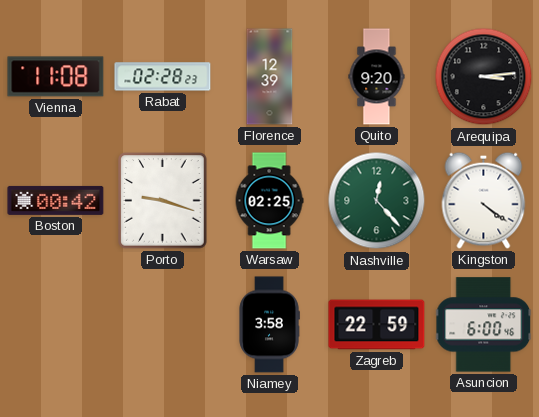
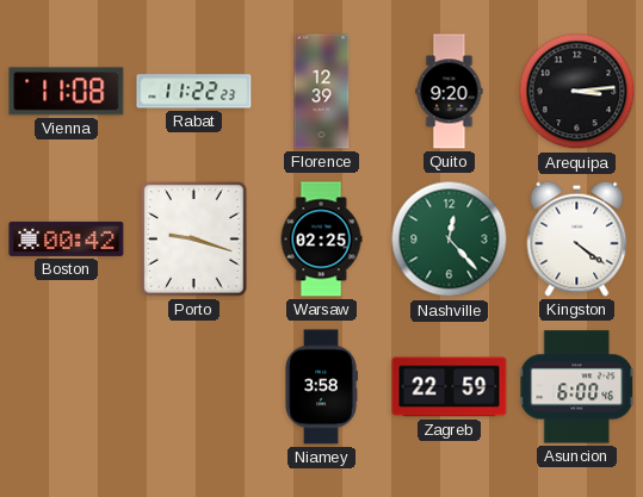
Rabat: 02:28 -> 11:22
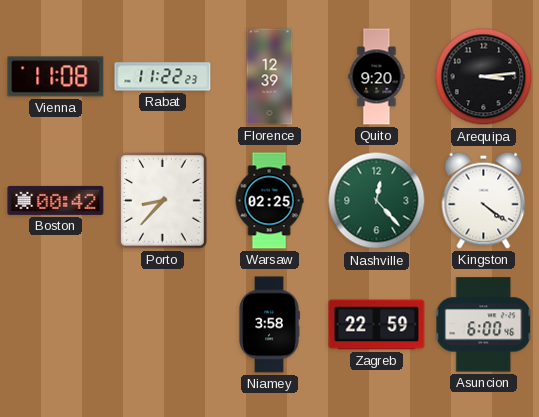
Porto: 9:18 -> 8:37
